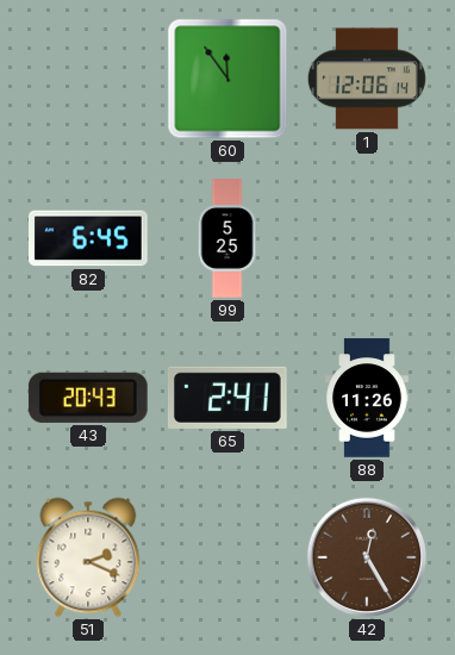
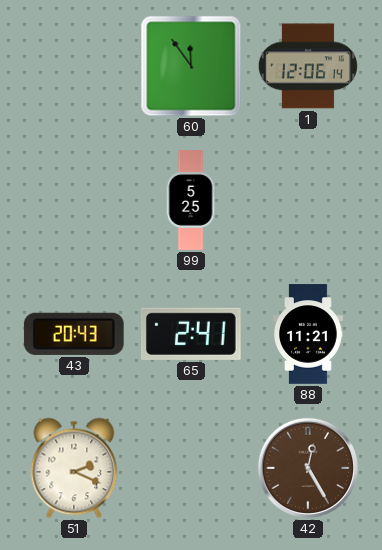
82: 6:45 -> none
88: 11:26 -> 11:21
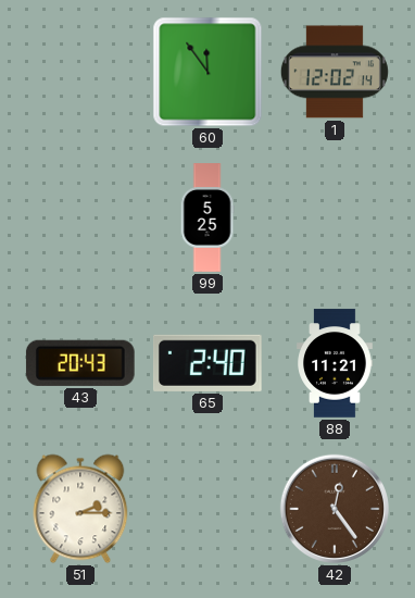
1: 12:06 -> 12:02
65: 2:41 -> 2:40
51: 2:19 -> 2:15
42: 12:25 -> 12:24
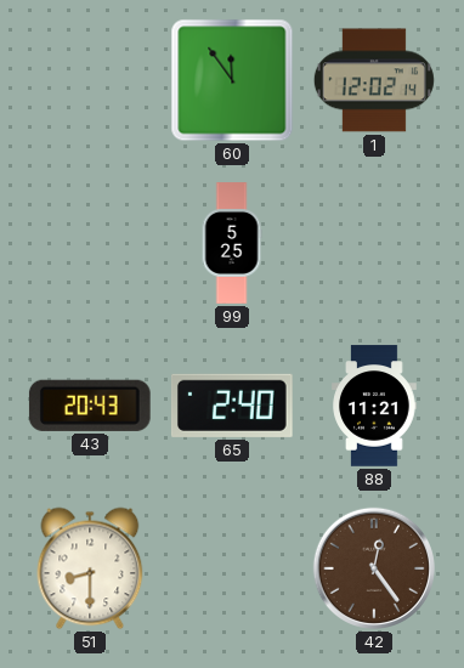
51: 2:15 -> 8:30
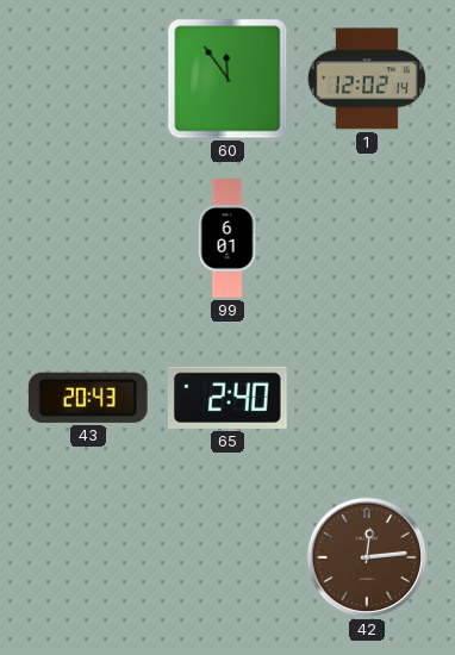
99: 5:25 -> 6:01
88: 11:21 -> none
51: 8:30 -> none
42: 12:24 -> 12:14
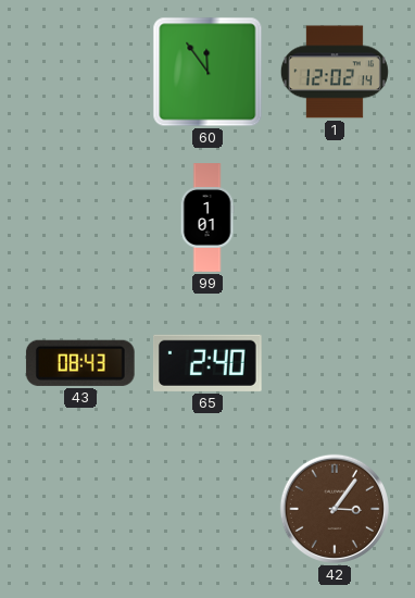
99: 6:01 -> 1:01
43: 20:43 -> 08:43
42: 12:14 -> 3:06
